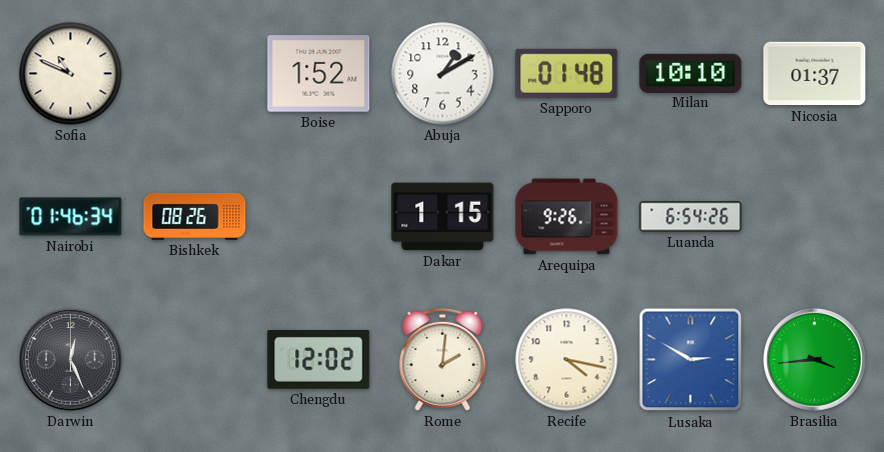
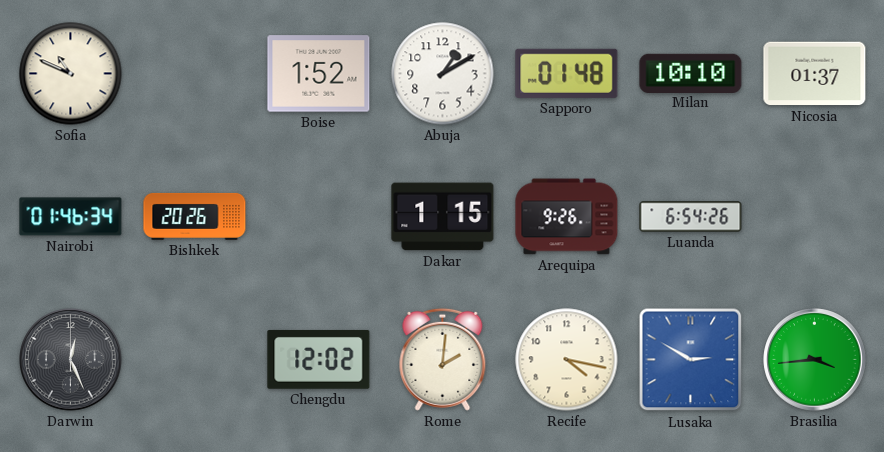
Bishkek: 08:26 -> 20:26
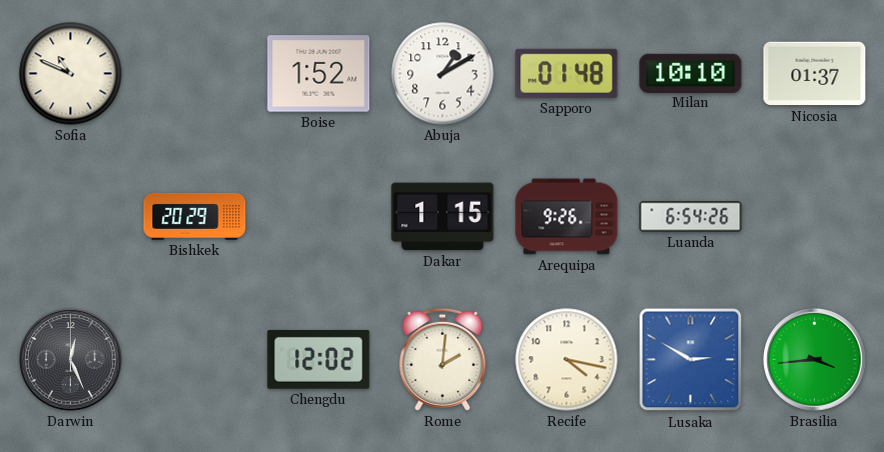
Nairobi: 01:46 -> none
Bishkek: 20:26 -> 20:29
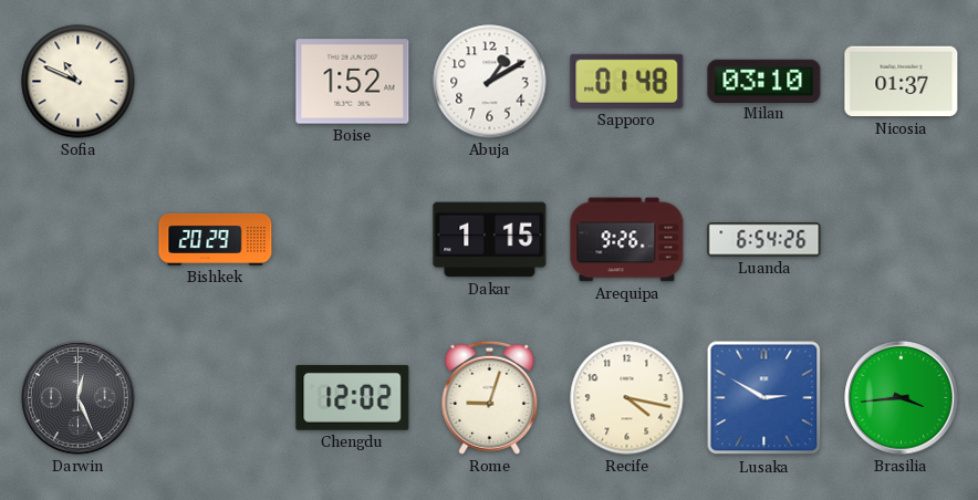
Milan: 10:10 -> 03:10
Rome: 2:01 -> 9:03
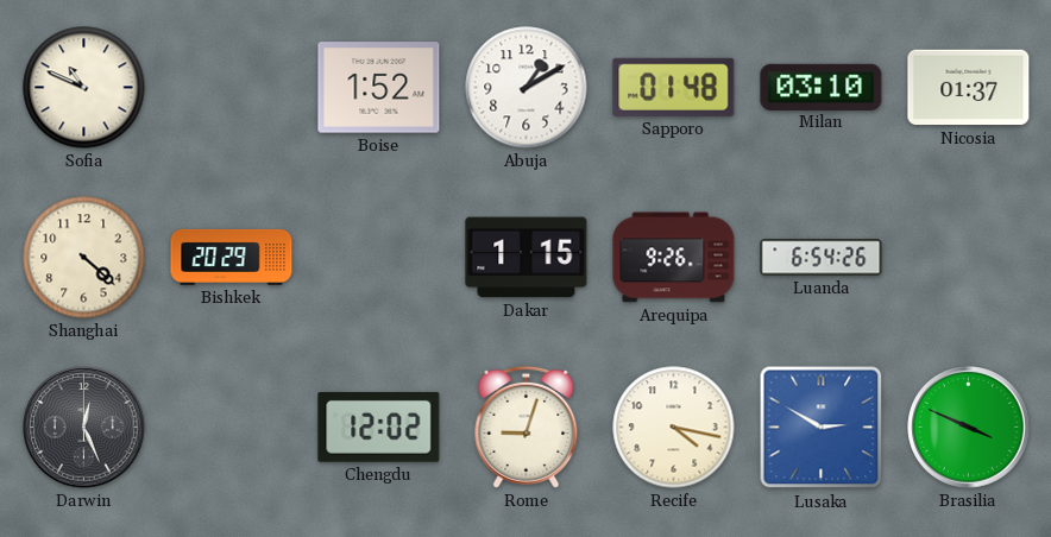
Shanghai: none -> 4:22
Brasilia: 3:44 -> 3:49
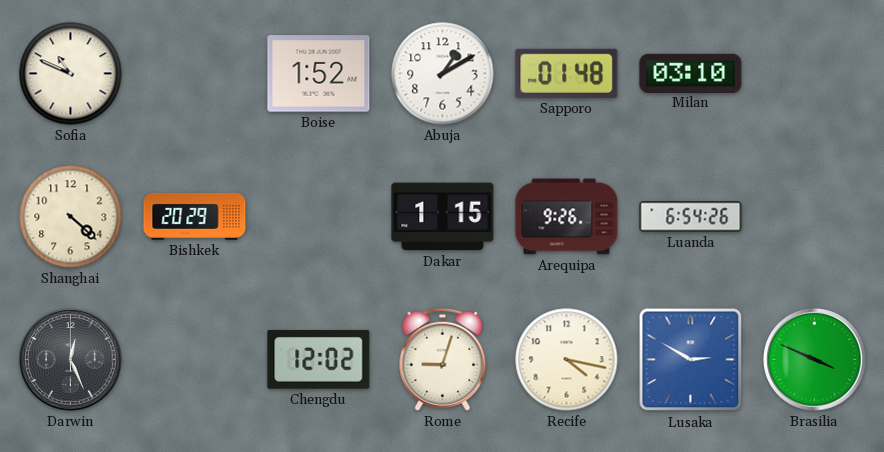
Nicosia: 01:37 -> none
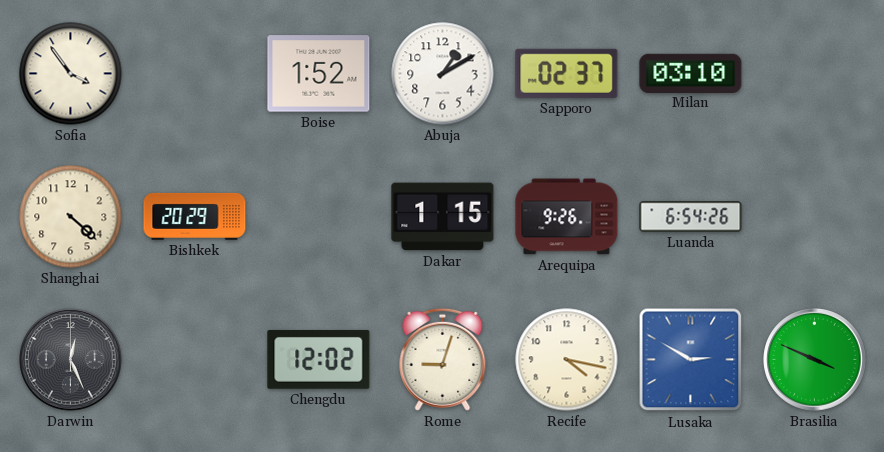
Sofia: 10:49 -> 3:54
Sapporo: 01:48 -> 02:37
